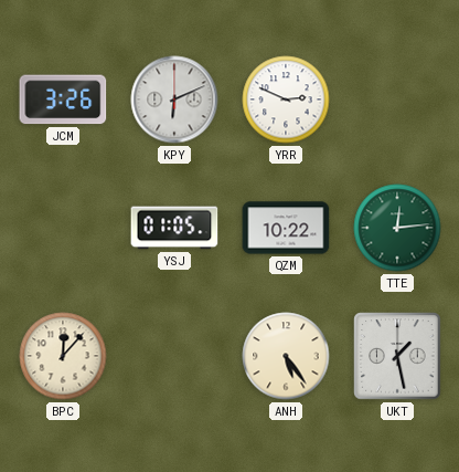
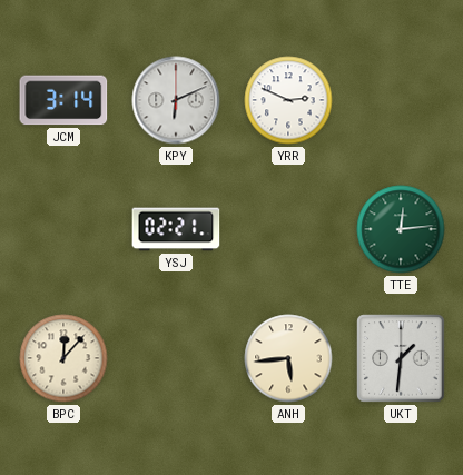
JCM: 3:26 -> 3:14
YSJ: 01:05 -> 02:21
QZM: 10:22 -> none
ANH: 5:24 -> 5:44
UKT: 1:28 -> 1:31
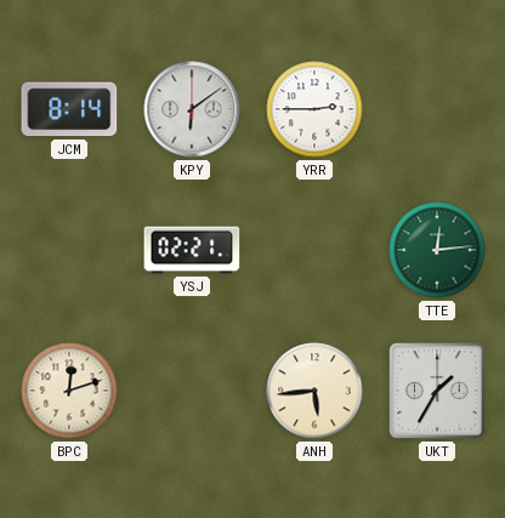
JCM: 3:14 -> 8:14
KPY: 6:11 -> 6:09
YRR: 2:49 -> 2:45
BPC: 12:07 -> 12:12
UKT: 1:31 -> 1:35
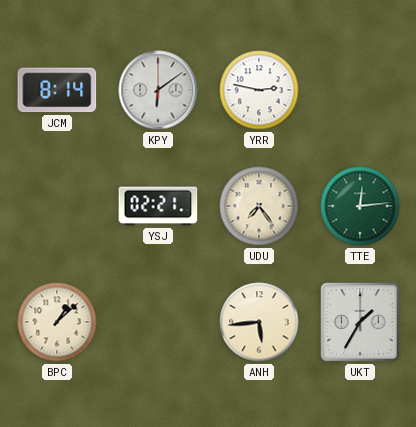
YRR: 2:45 -> 2:47
UDU: none -> 7:24
BPC: 12:12 -> 1:08
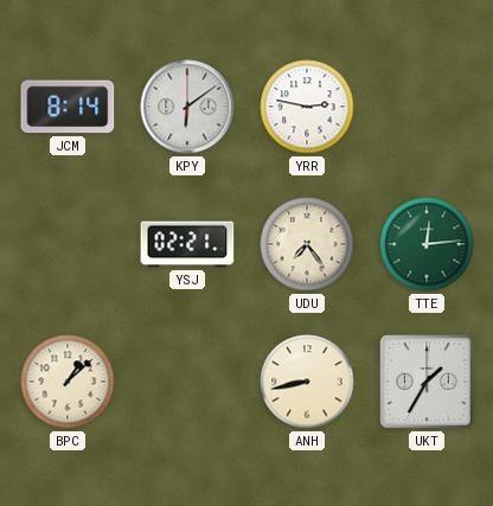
ANH: 5:44 -> 8:43
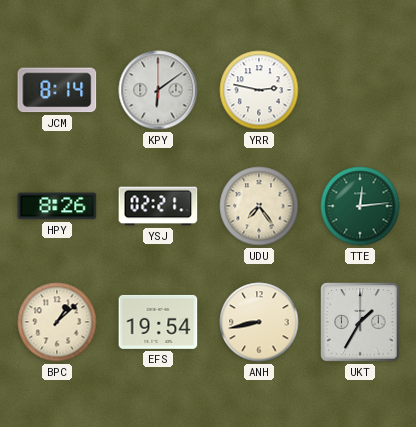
HPY: none -> 8:26
EFS: none -> 19:54
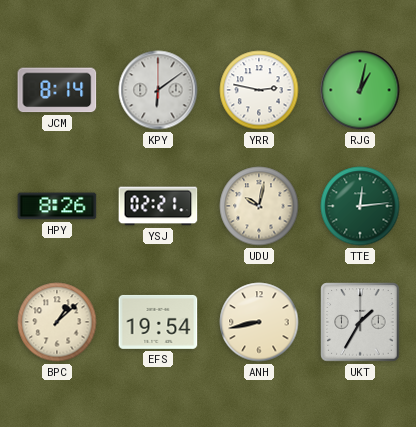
RJG: none -> 1:02
UDU: 7:24 -> 10:02
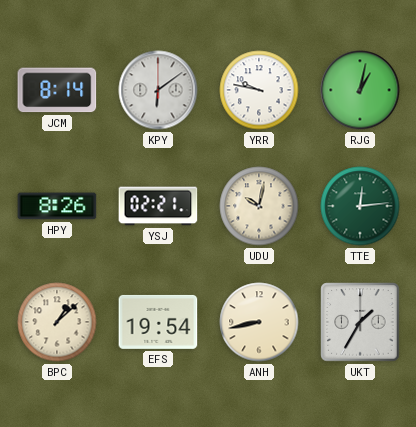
YRR: 2:47 -> 9:47
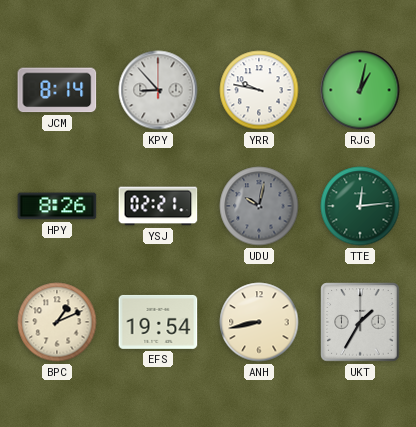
KPY: 6:09 -> 8:53
UDU dial: cream -> grey
BPC: 1:08 -> 1:11
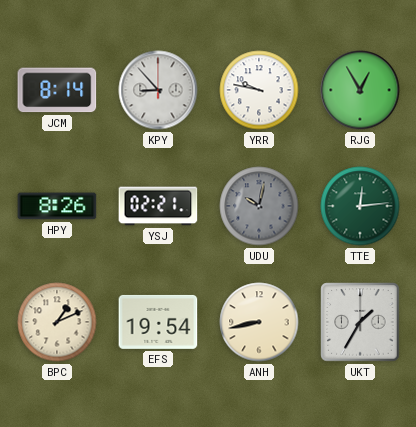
RJG: 1:02 -> 12:55
